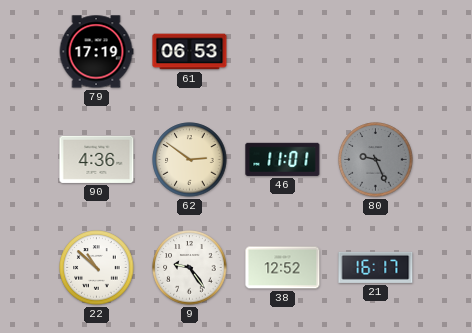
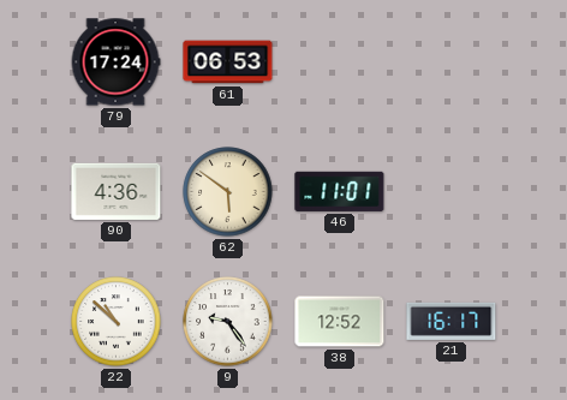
79: 17:19 -> 17:24
62: 2:51 -> 5:51
80: 9:26 -> none
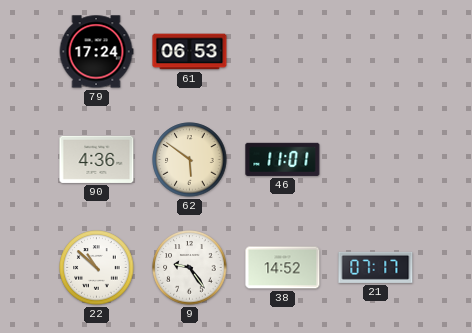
38: 12:52 -> 14:52
21: 16:17 -> 07:17
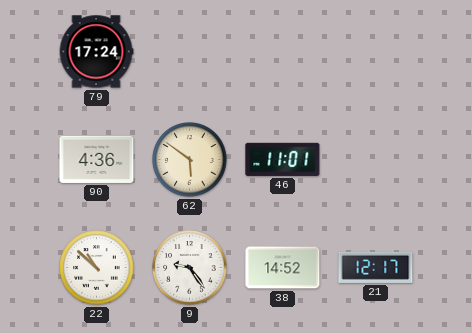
61: 06:53 -> none
21: 07:17 -> 12:17
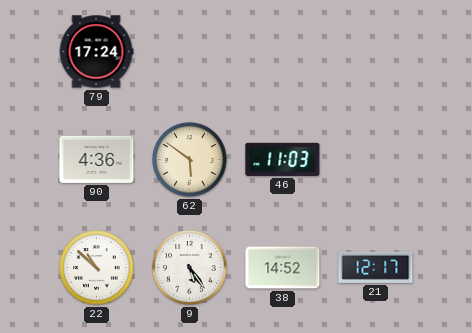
46: 11:01 -> 11:03
9: 9:24 -> 5:24
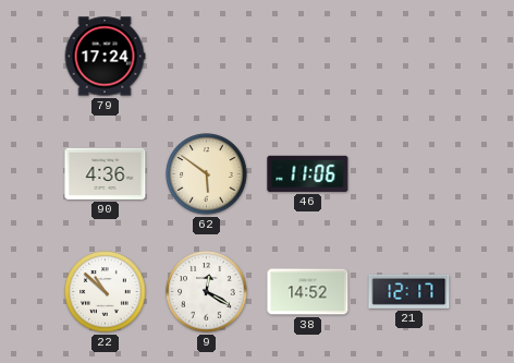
46: 11:03 -> 11:06
9: 5:24 -> 12:20
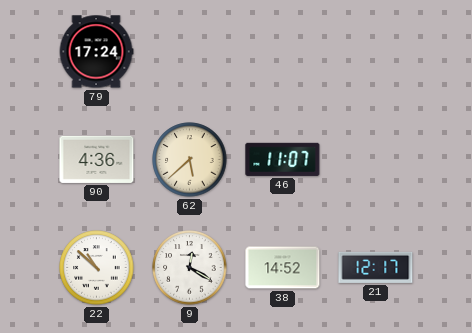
62: 5:51 -> 5:38
46: 11:06 -> 11:07
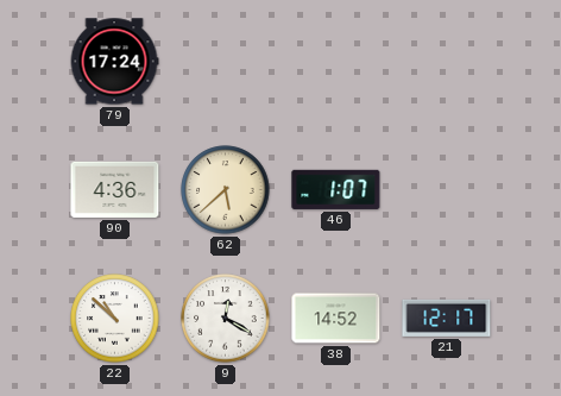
46: 11:07 -> 1:07
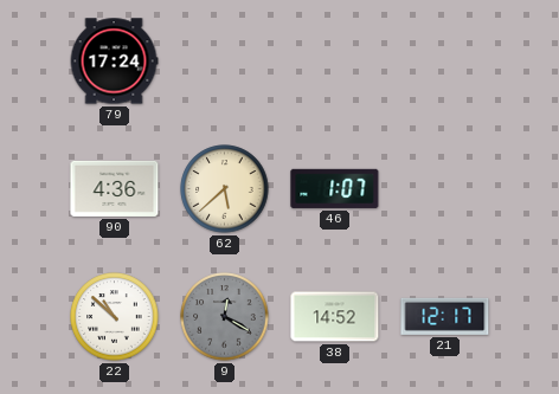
9 dial: white -> grey
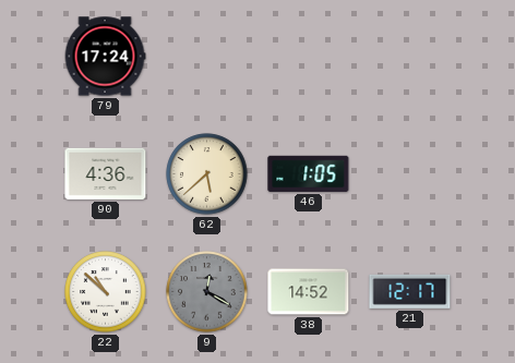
46: 1:07 -> 1:05
